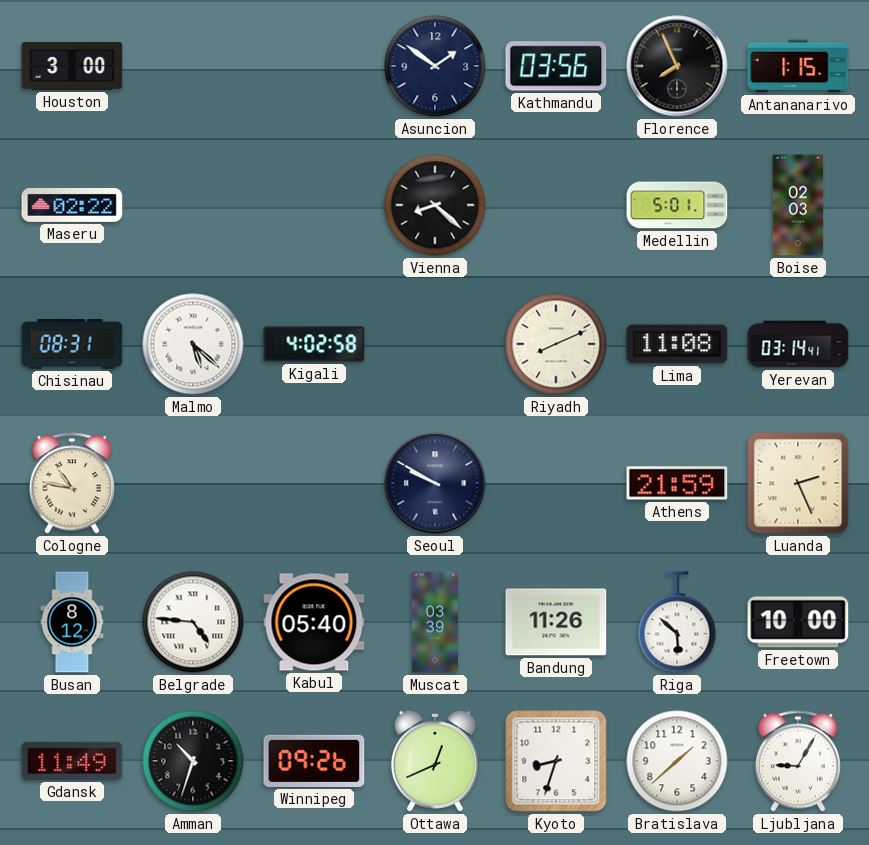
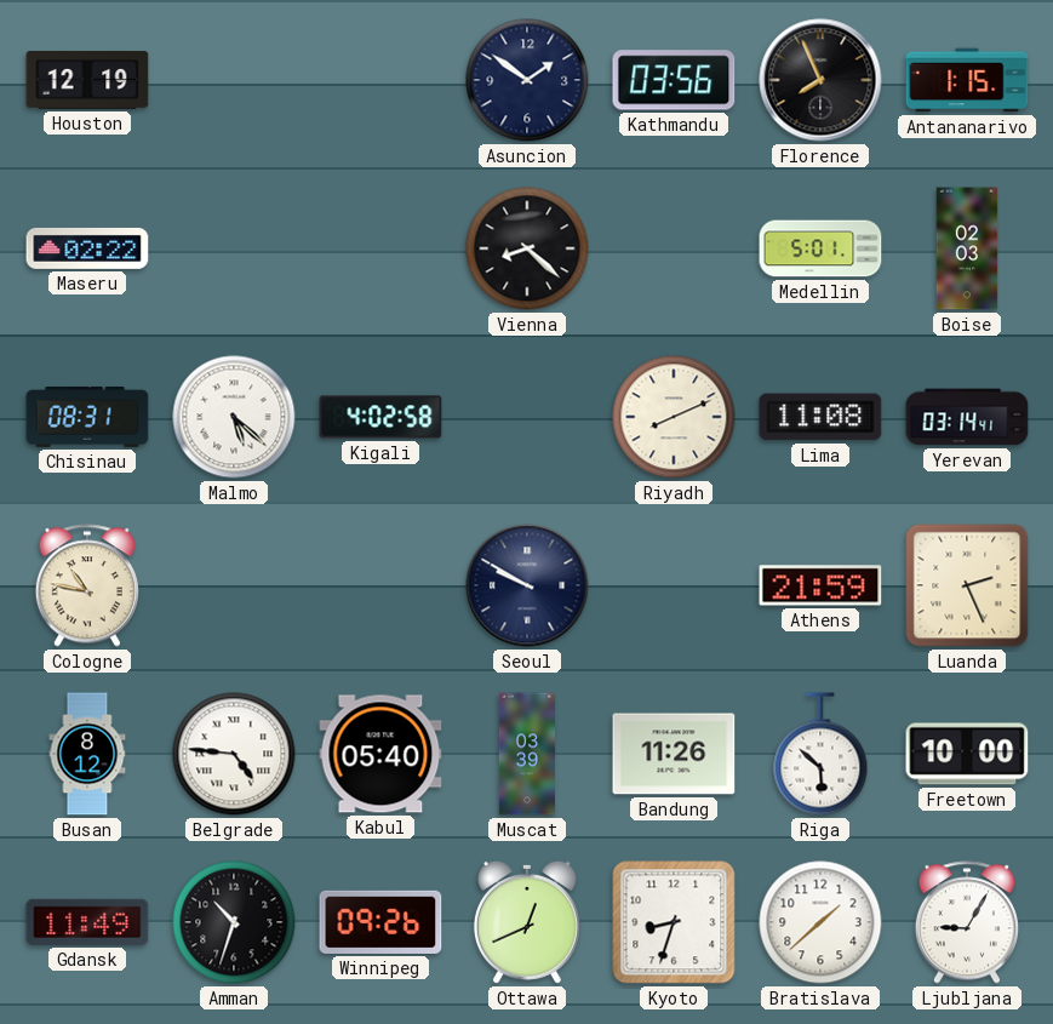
Houston: 3:00 -> 12:19
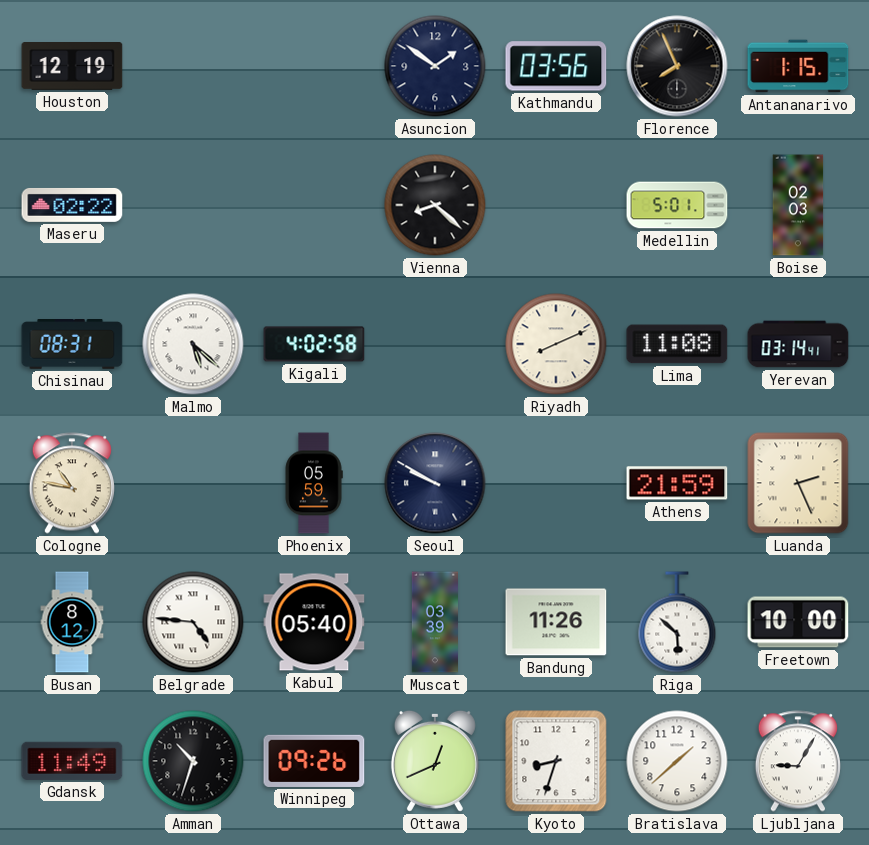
Phoenix: none -> 05:59
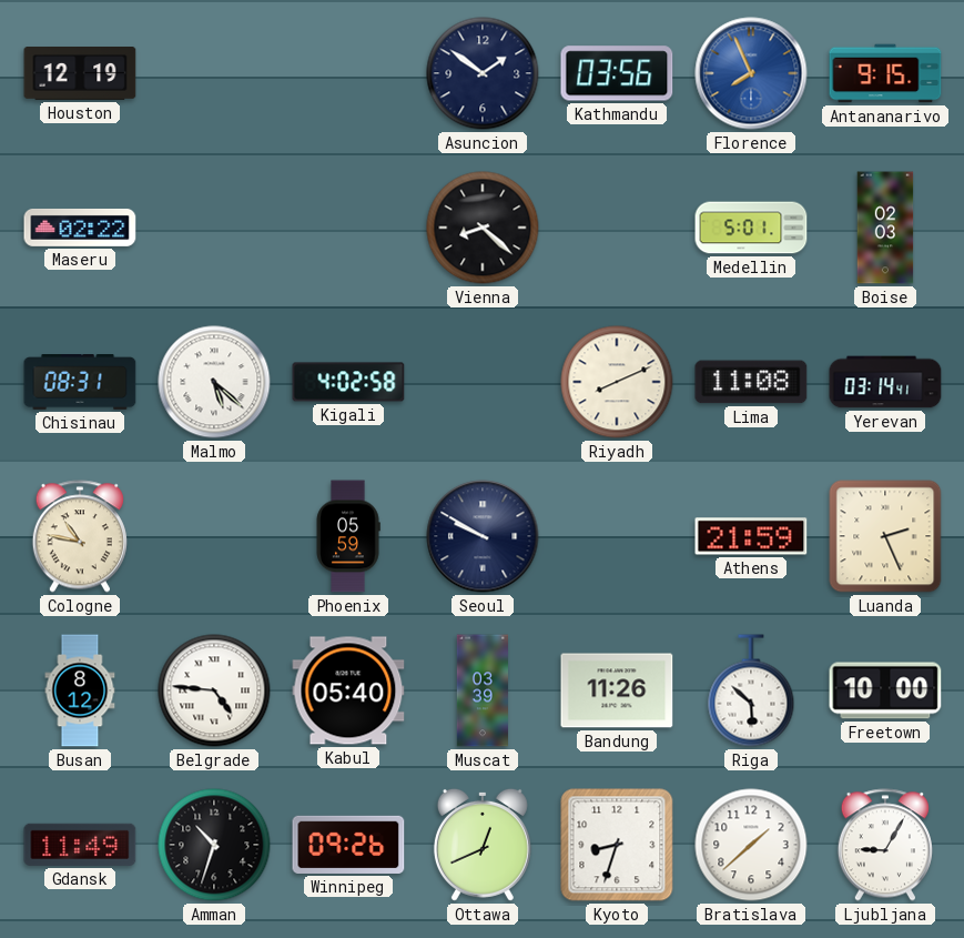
Florence dial: black -> blue
Antananarivo: 1:15 -> 9:15
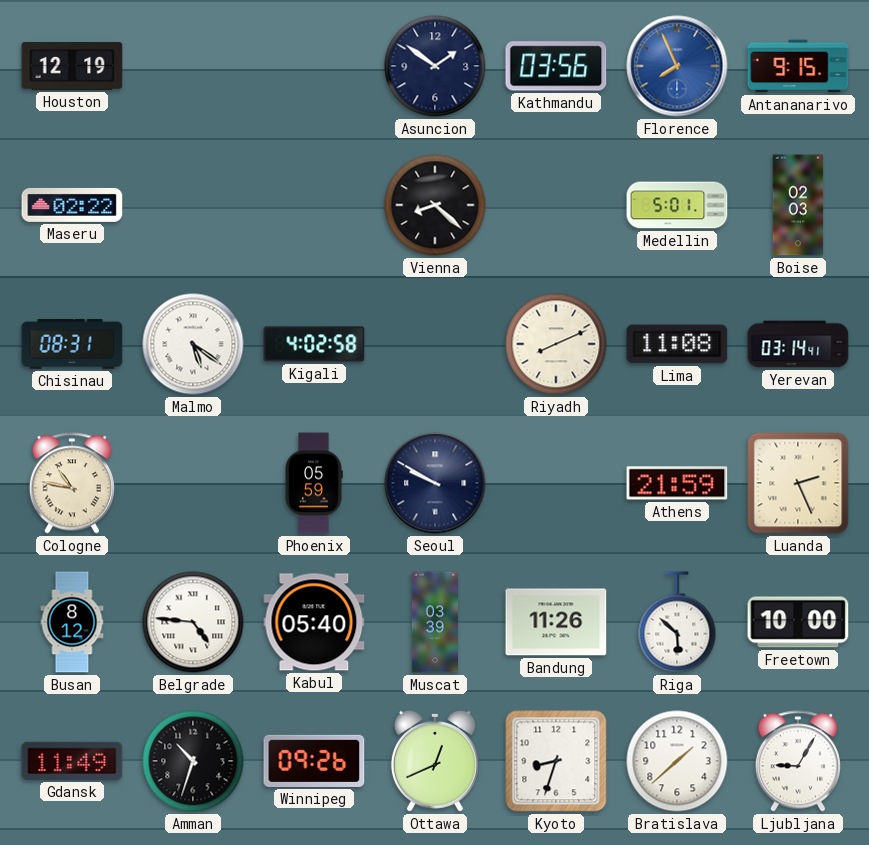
Malmo: 5:22 -> 5:21
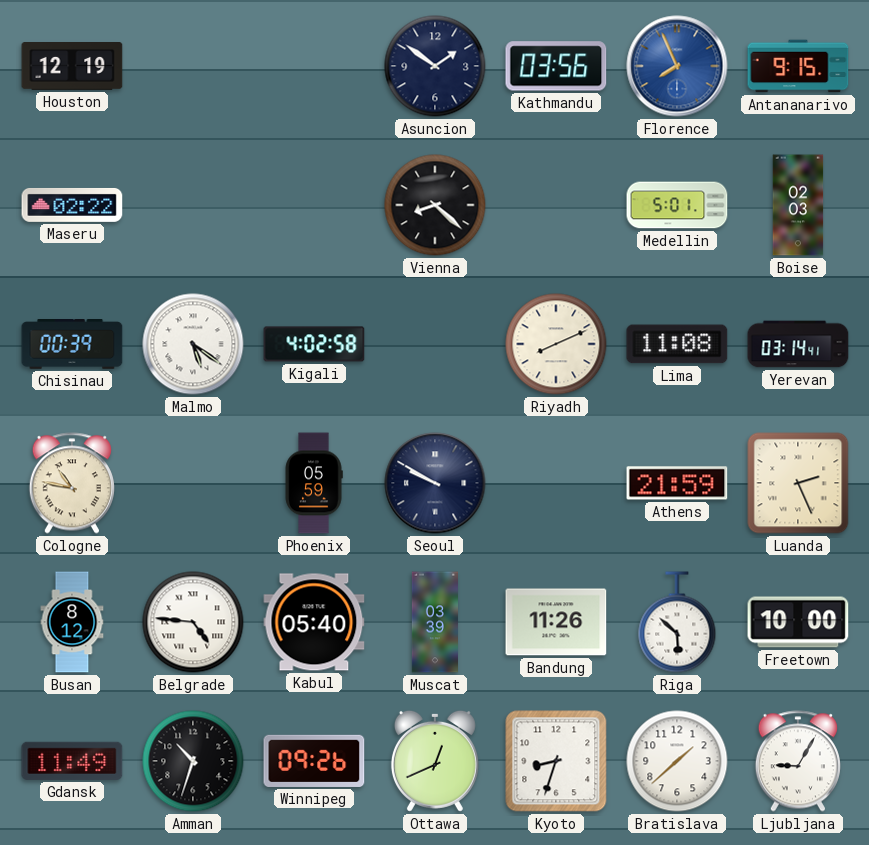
Chisinau: 08:31 -> 00:39
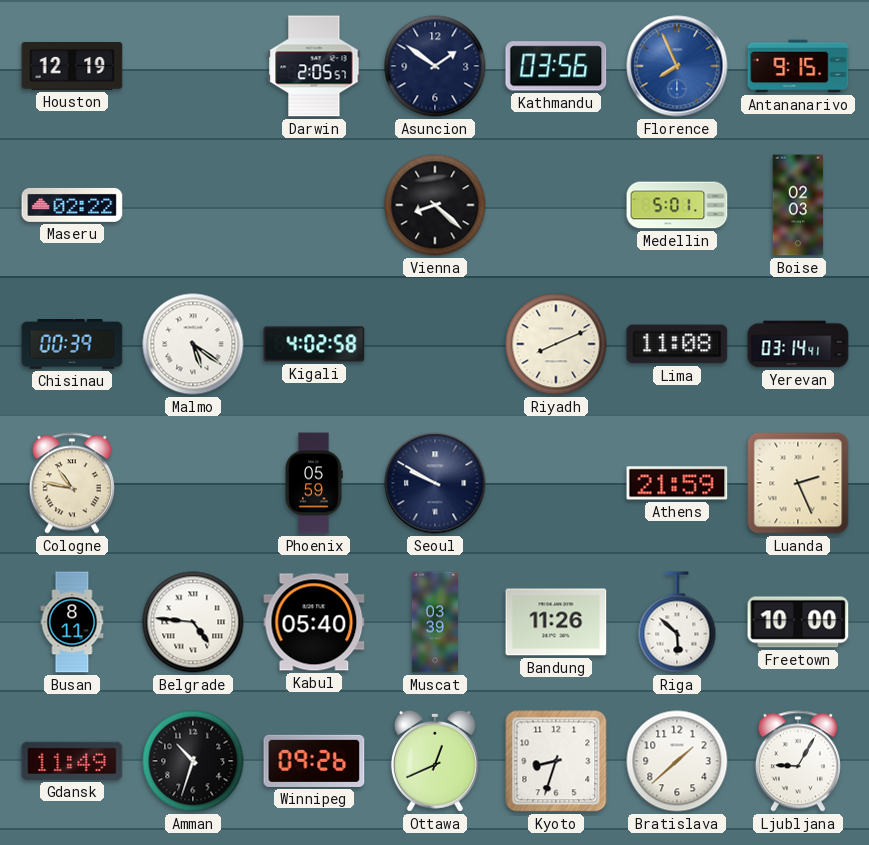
Darwin: none -> 2:05
Busan: 8:12 -> 8:11
